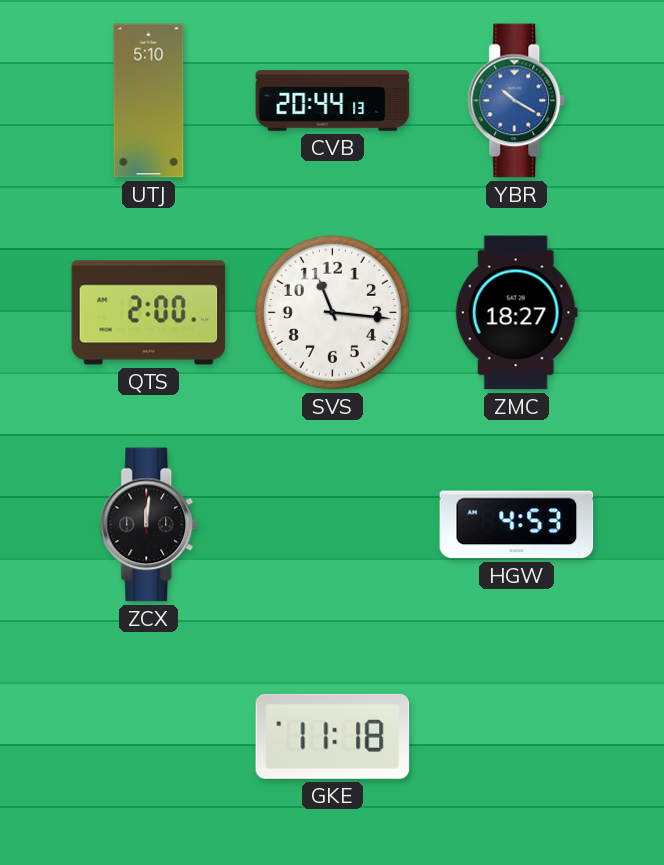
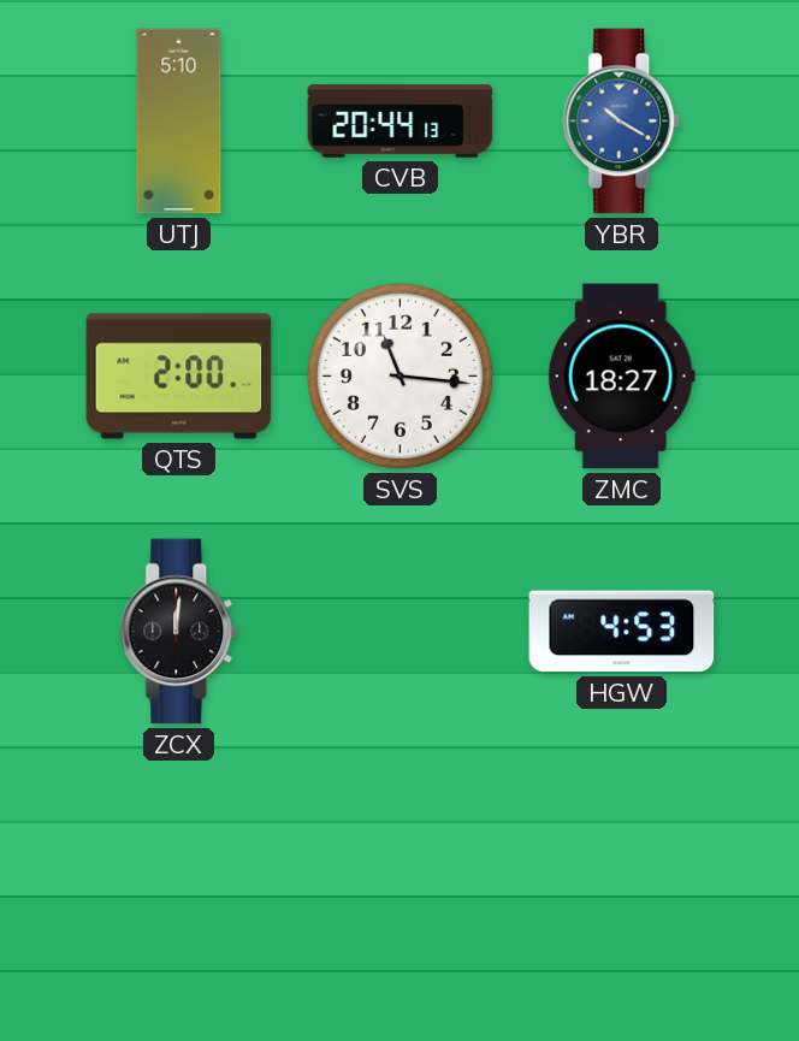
GKE: 11:18 -> none
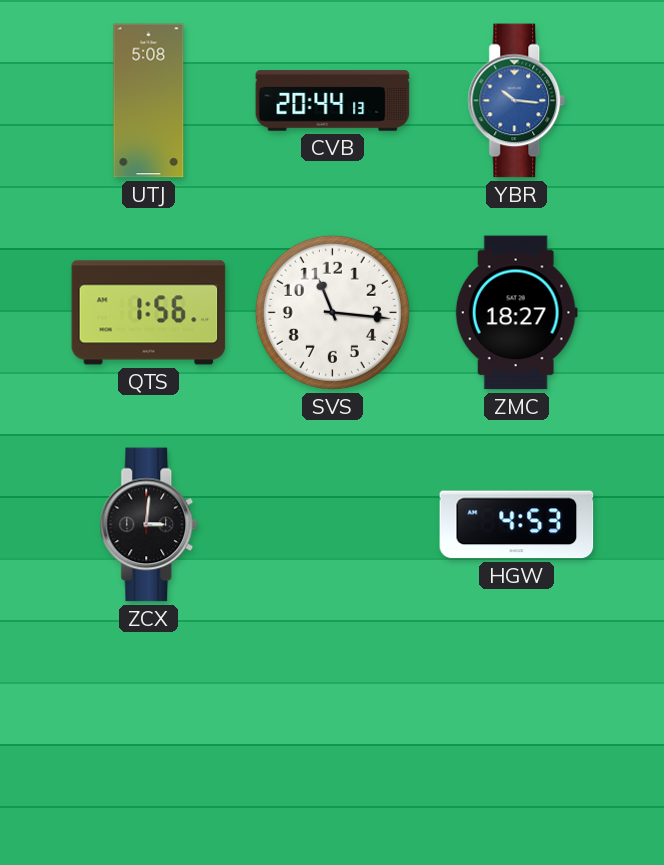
UTJ: 5:10 -> 5:08
YBR: 10:20 -> 10:16
QTS: 2:00 -> 1:56
ZCX: 12:01 -> 3:01
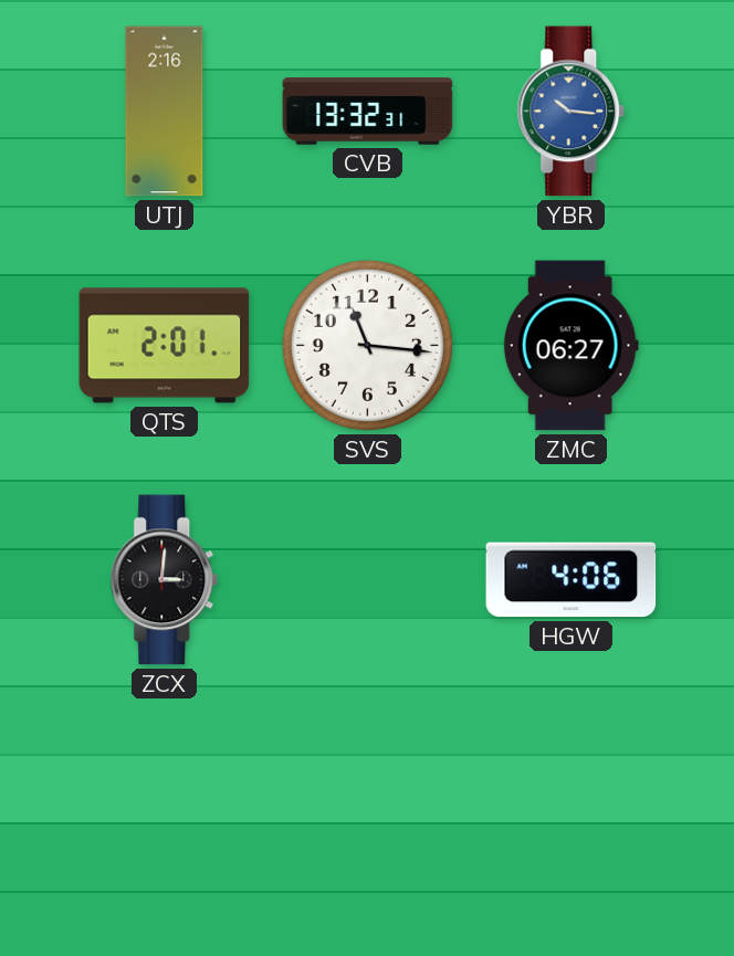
UTJ: 5:08 -> 2:16
CVB: 20:44 -> 13:32
QTS: 1:56 -> 2:01
ZMC: 18:27 -> 06:27
HGW: 4:53 -> 4:06
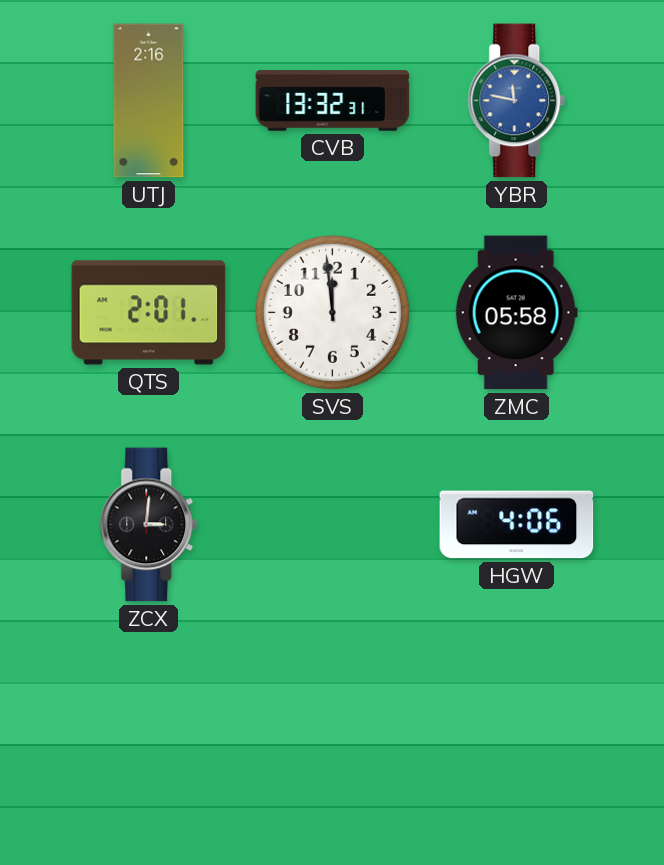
YBR: 10:16 -> 11:47
SVS: 11:16 -> 11:59
ZMC: 06:27 -> 05:58
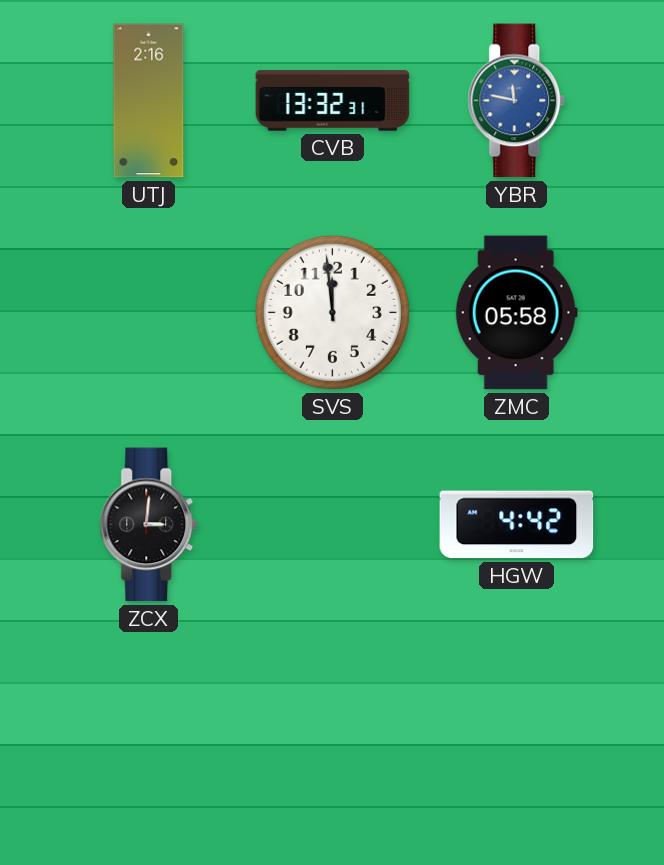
QTS: 2:01 -> none
HGW: 4:06 -> 4:42
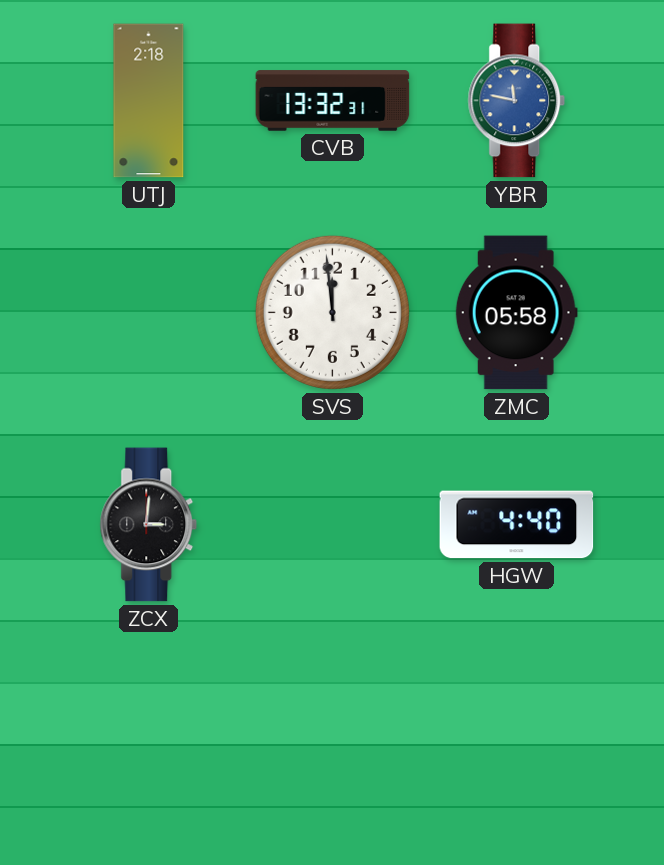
UTJ: 2:16 -> 2:18
HGW: 4:42 -> 4:40
